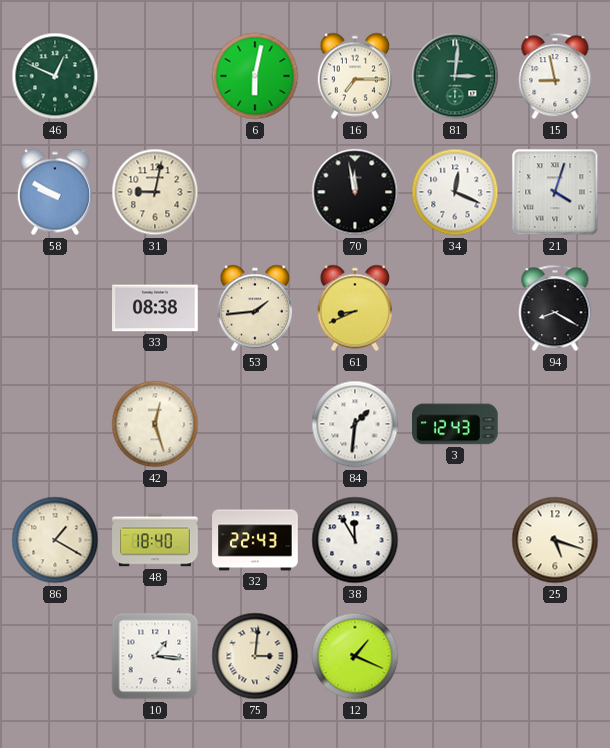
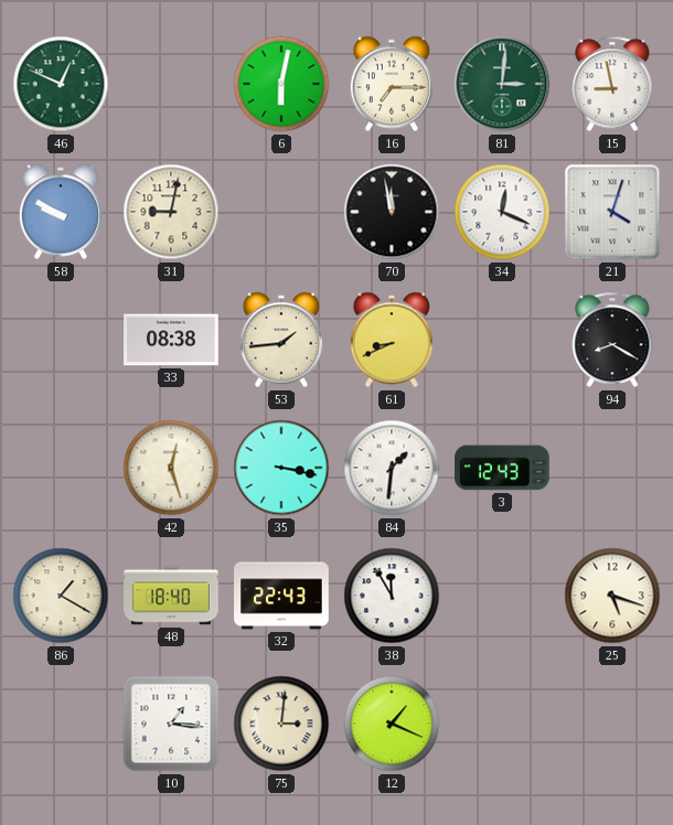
35: none -> 3:17
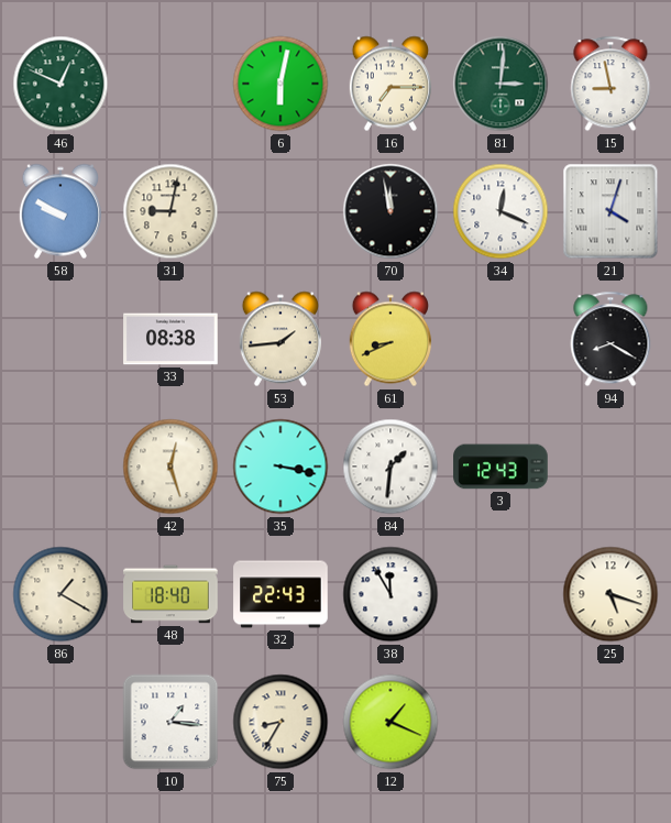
75: 3:01 -> 8:35
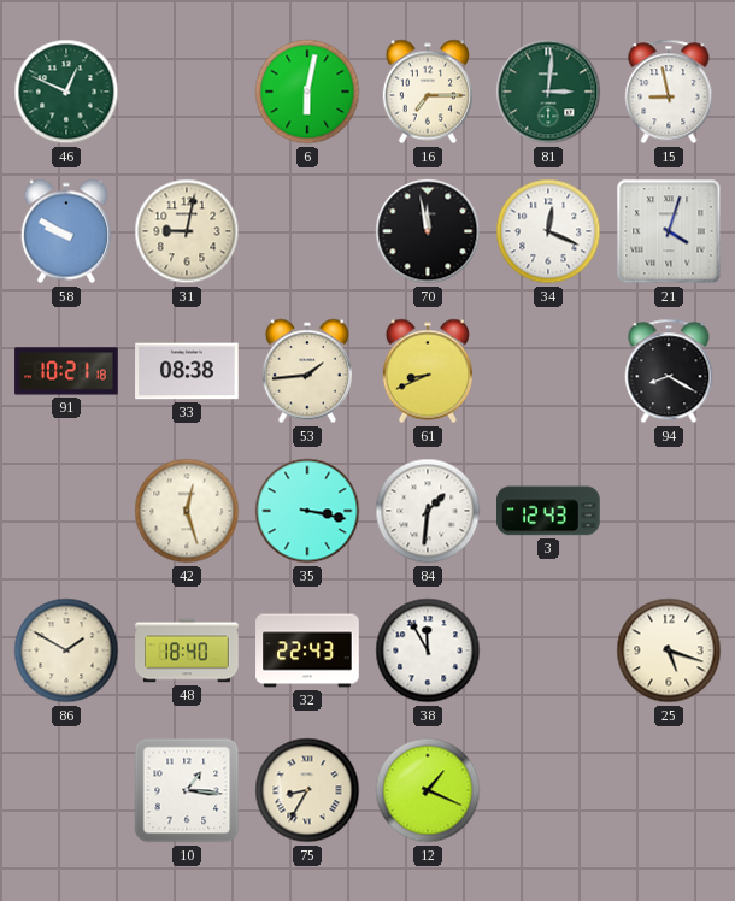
91: none -> 10:21
86: 1:20 -> 1:50
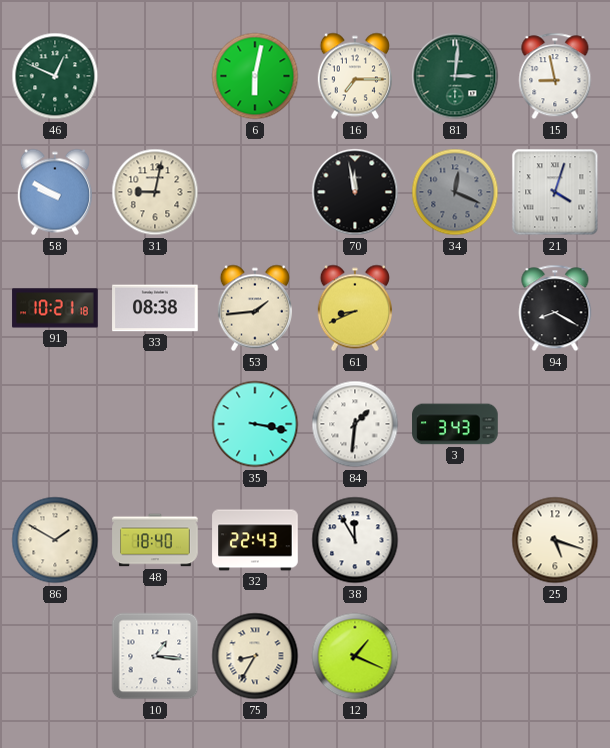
34 dial: white -> grey
42: 12:27 -> none
3: 12:43 -> 3:43
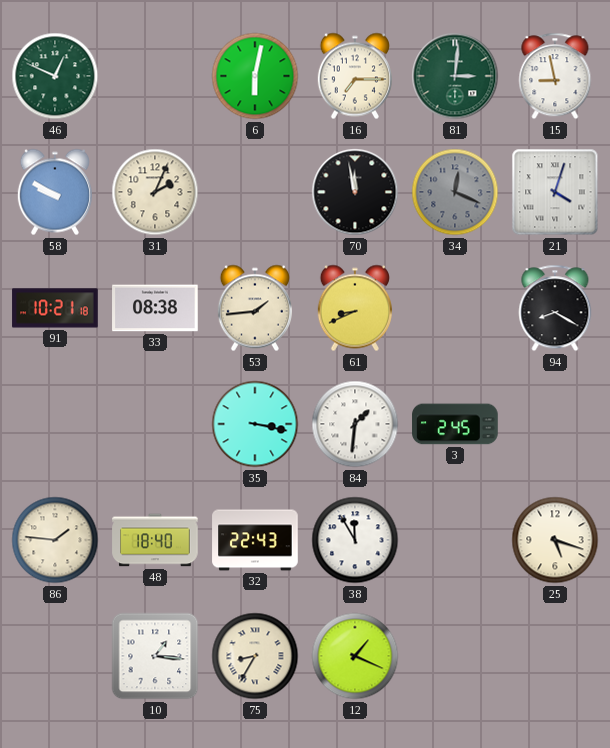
31: 9:02 -> 2:04
3: 3:43 -> 2:45
86: 1:50 -> 1:46
